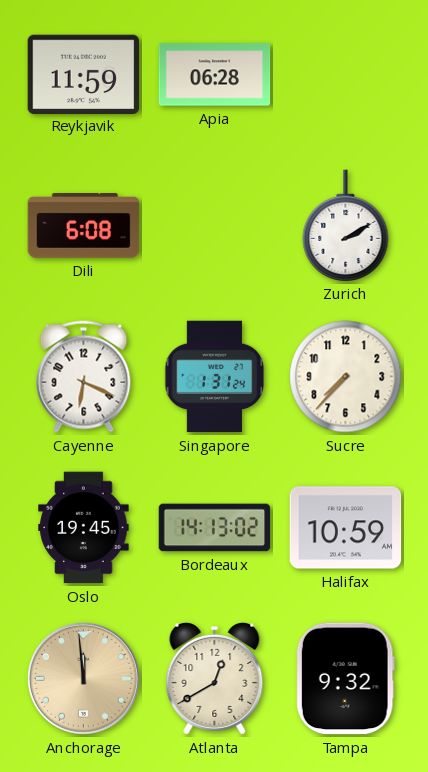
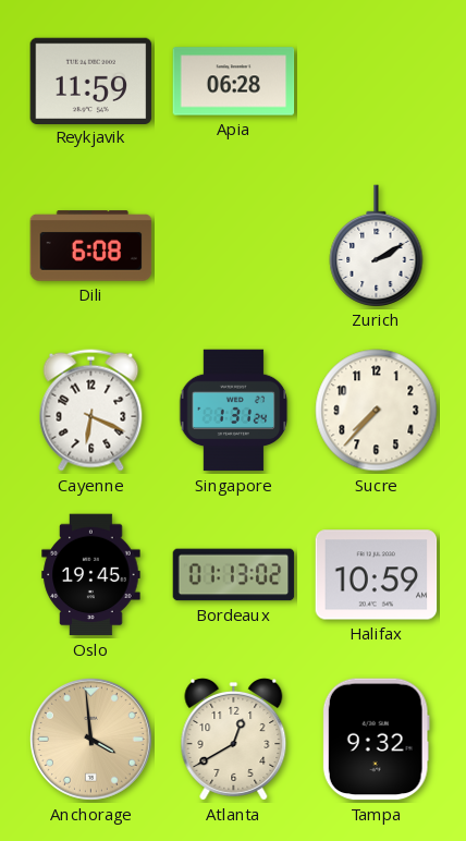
Bordeaux: 14:13 -> 01:13
Anchorage: 11:59 -> 3:59
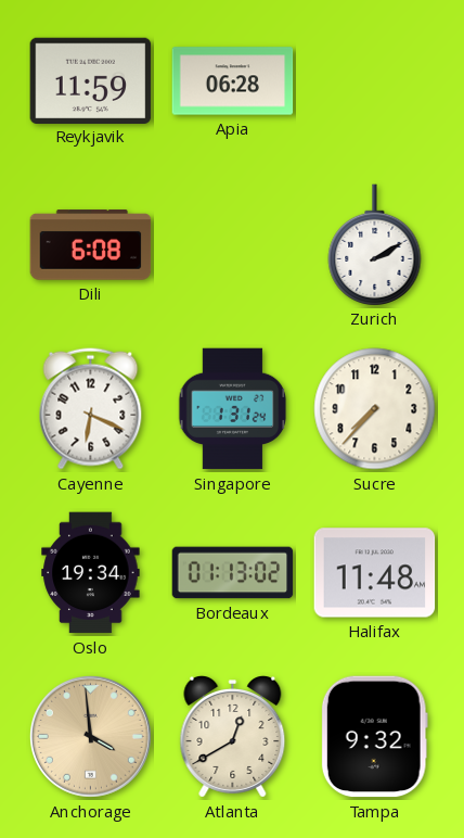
Oslo: 19:45 -> 19:34
Halifax: 10:59 -> 11:48
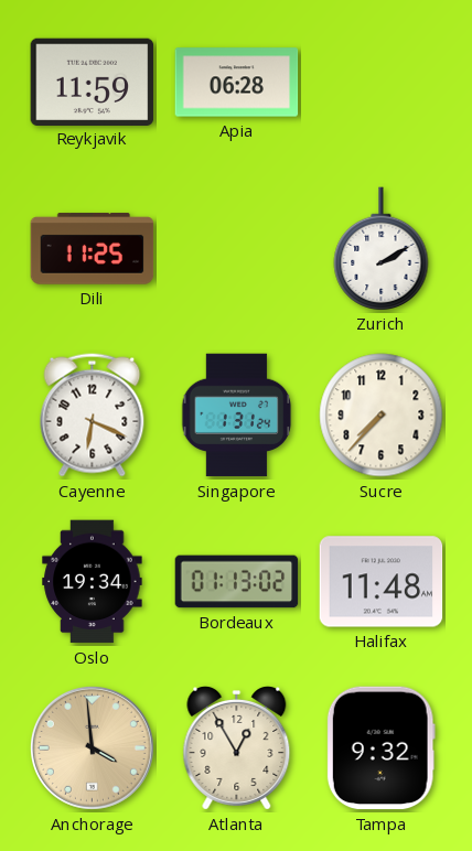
Dili: 6:08 -> 11:25
Atlanta: 12:40 -> 12:55
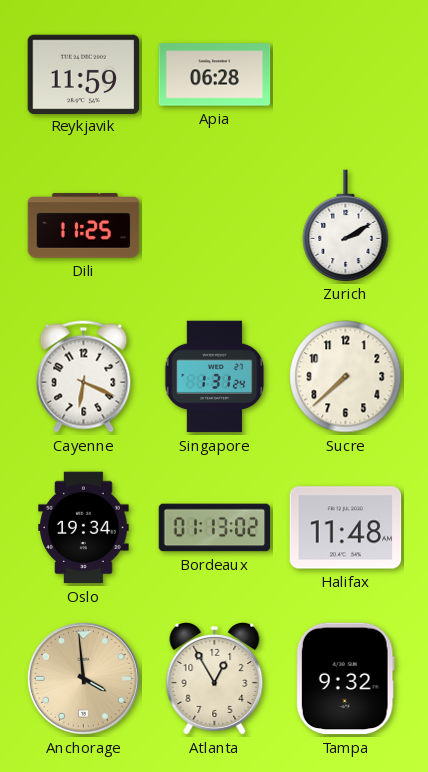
Sucre: 7:37 -> 7:38
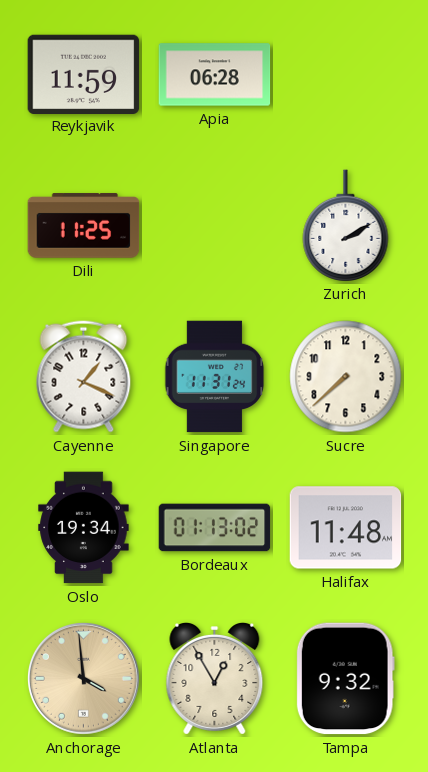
Cayenne: 6:19 -> 1:19
Singapore: 1:31 -> 11:31
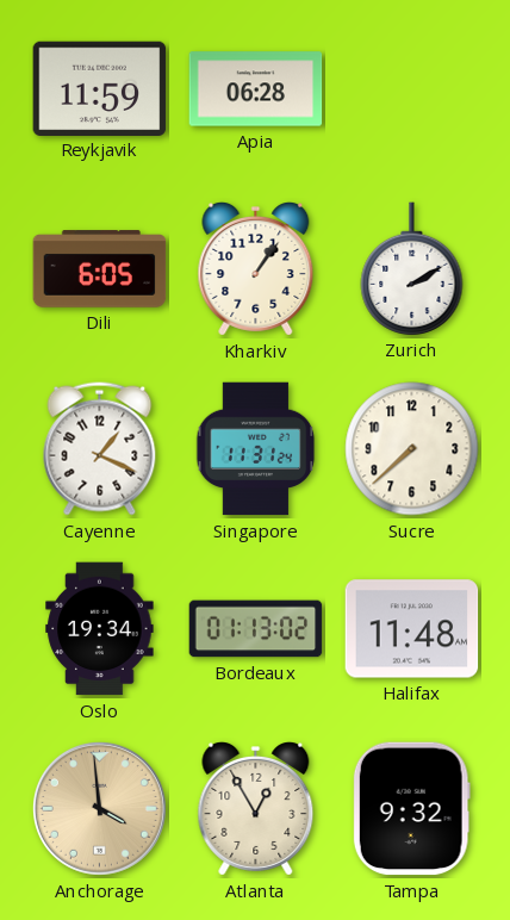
Dili: 11:25 -> 6:05
Kharkiv: none -> 1:06
